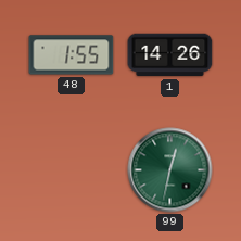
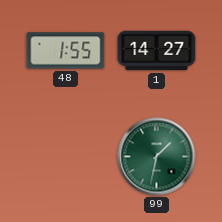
1: 14:26 -> 14:27
99: 12:32 -> 1:32
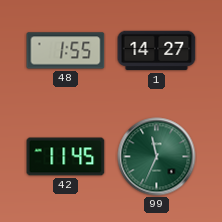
42: none -> 11:45
99: 1:32 -> 11:34
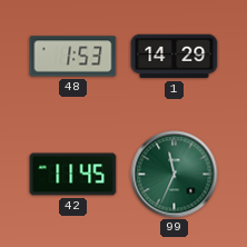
48: 1:55 -> 1:53
1: 14:27 -> 14:29
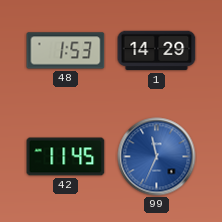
99 dial: green -> blue
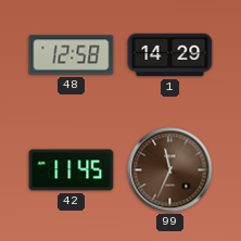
48: 1:53 -> 12:58
99 dial: blue -> brown
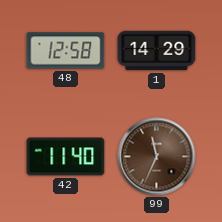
42: 11:45 -> 11:40
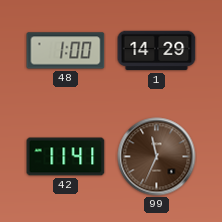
48: 12:58 -> 1:00
42: 11:40 -> 11:41
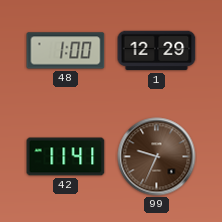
1: 14:29 -> 12:29
99: 11:34 -> 9:34
